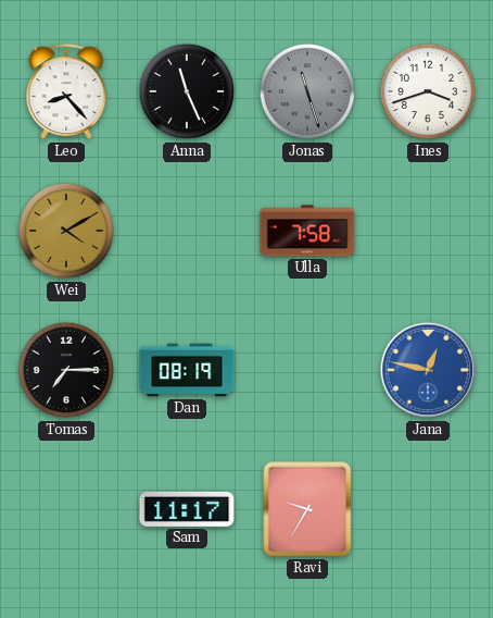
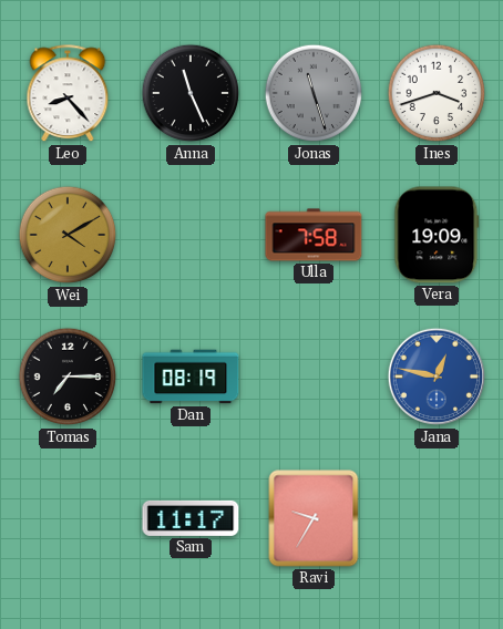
Vera: none -> 19:09
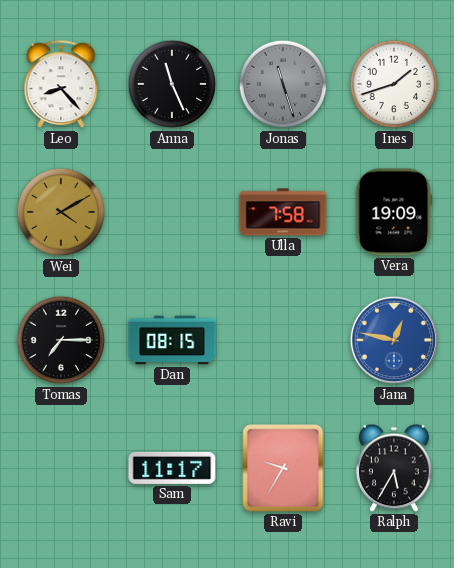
Ines: 3:42 -> 1:42
Dan: 08:19 -> 08:15
Ralph: none -> 5:35
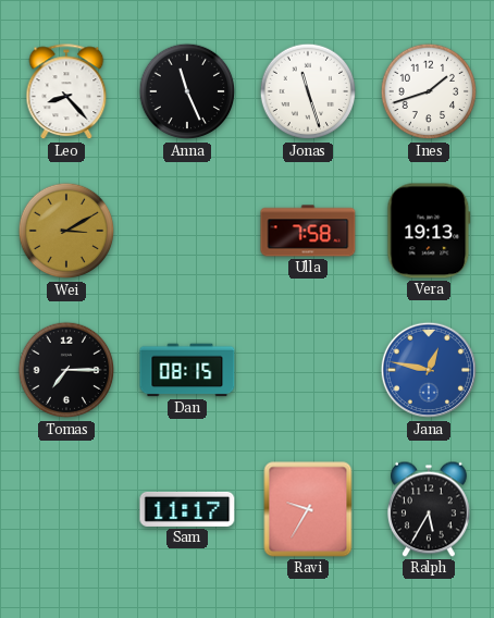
Jonas dial: grey -> white
Wei: 4:10 -> 3:10
Vera: 19:09 -> 19:13
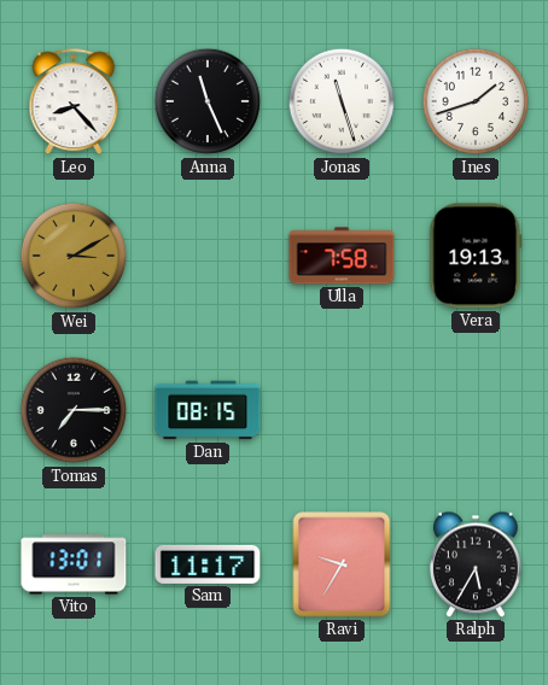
Jana: 12:47 -> none
Vito: none -> 13:01
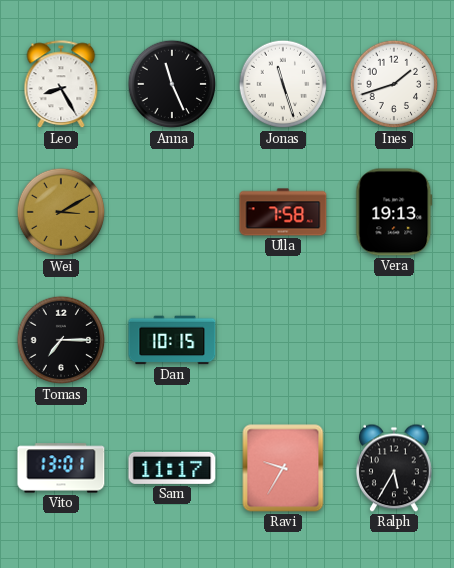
Leo: 8:23 -> 8:25
Dan: 08:15 -> 10:15
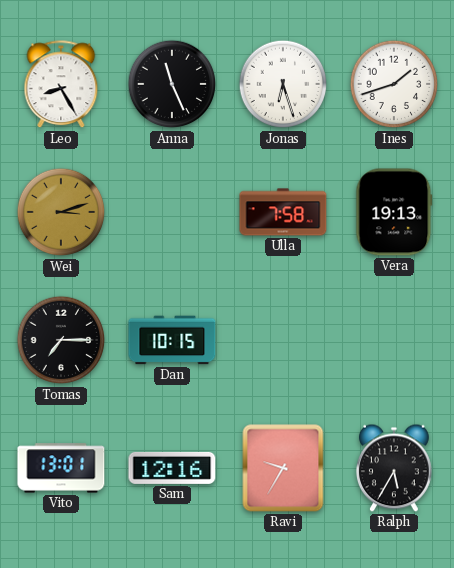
Jonas: 11:27 -> 6:27
Wei: 3:10 -> 3:12
Sam: 11:17 -> 12:16
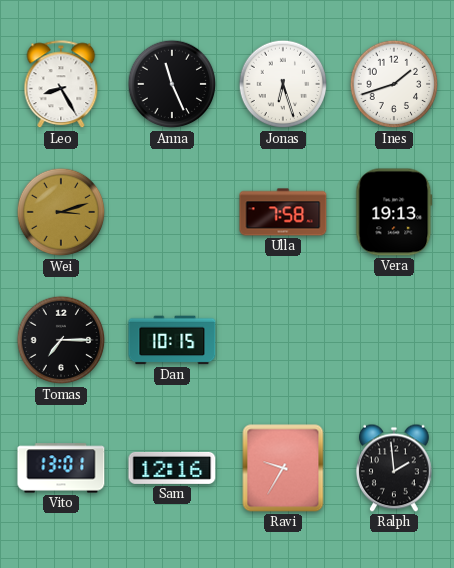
Ralph: 5:35 -> 1:59
